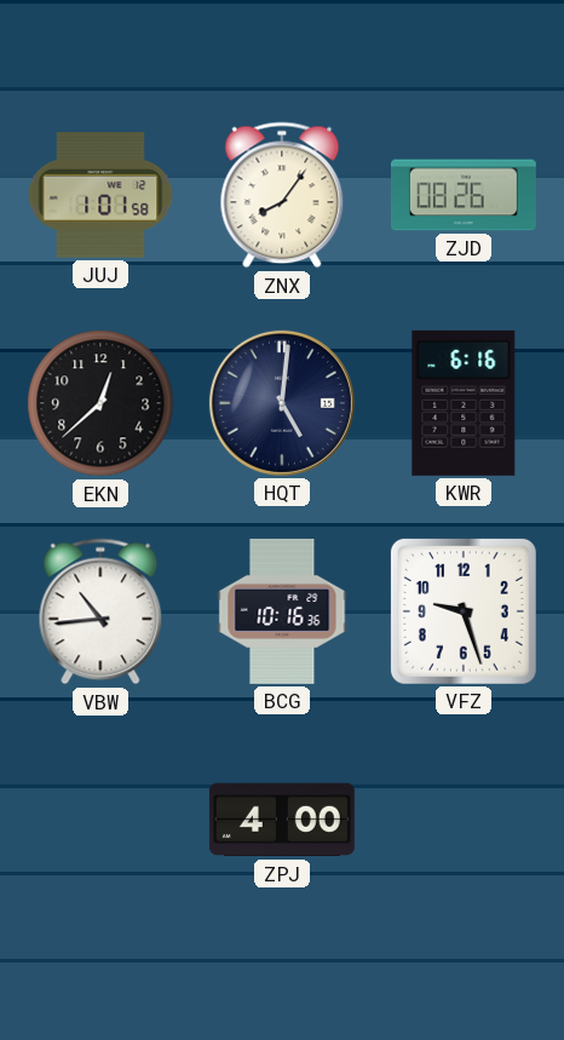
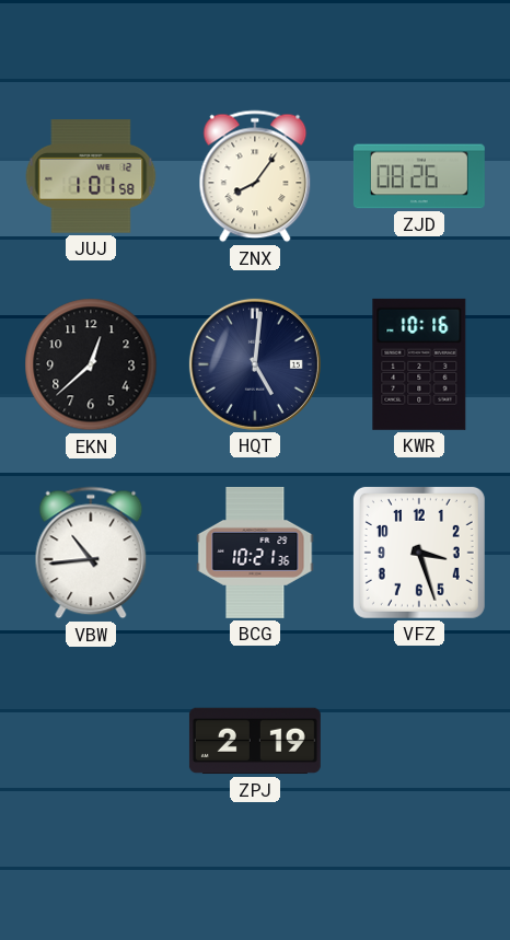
KWR: 6:16 -> 10:16
BCG: 10:16 -> 10:21
VFZ: 9:27 -> 3:27
ZPJ: 4:00 -> 2:19
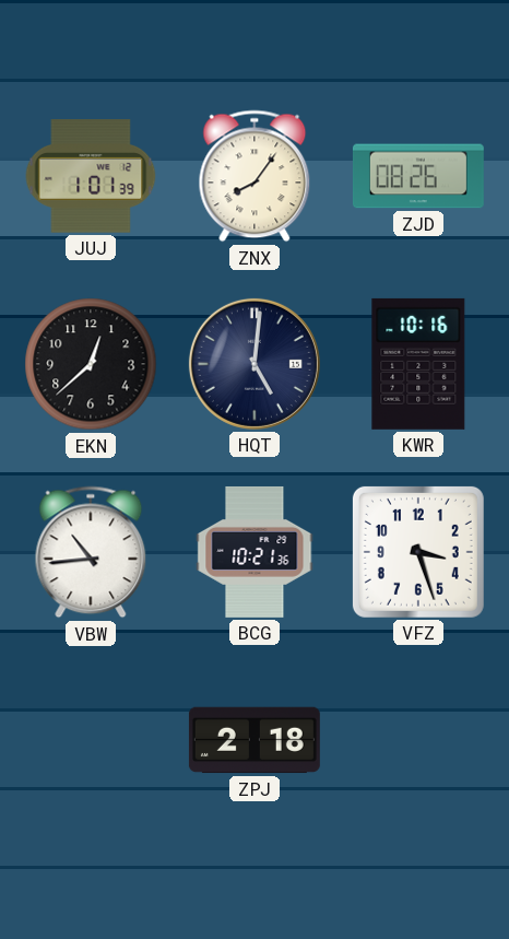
JUJ: 1:01:58 -> 1:01:39
ZPJ: 2:19 -> 2:18
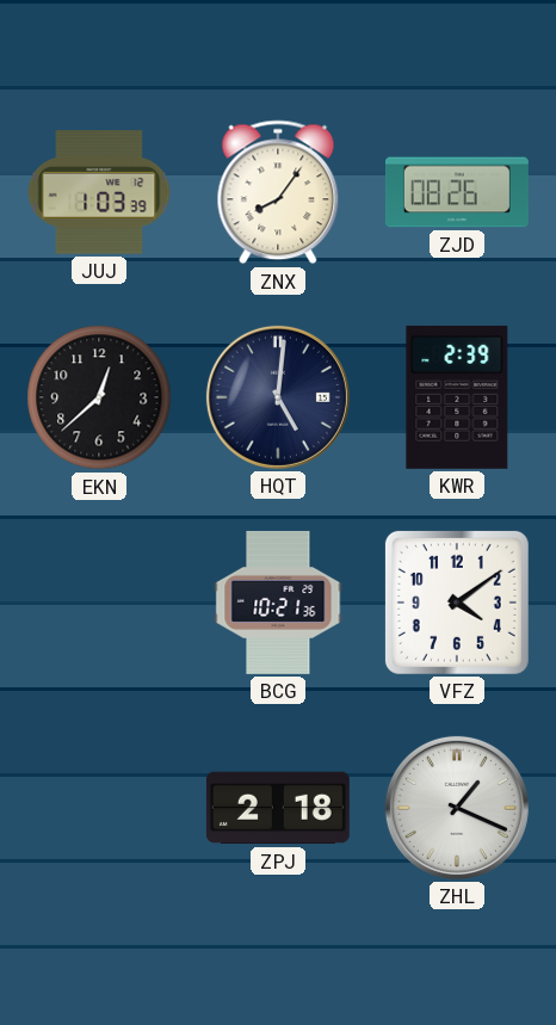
JUJ: 1:01 -> 1:03
KWR: 10:16 -> 2:39
VBW: 10:44 -> none
VFZ: 3:27 -> 4:09
ZHL: none -> 1:19
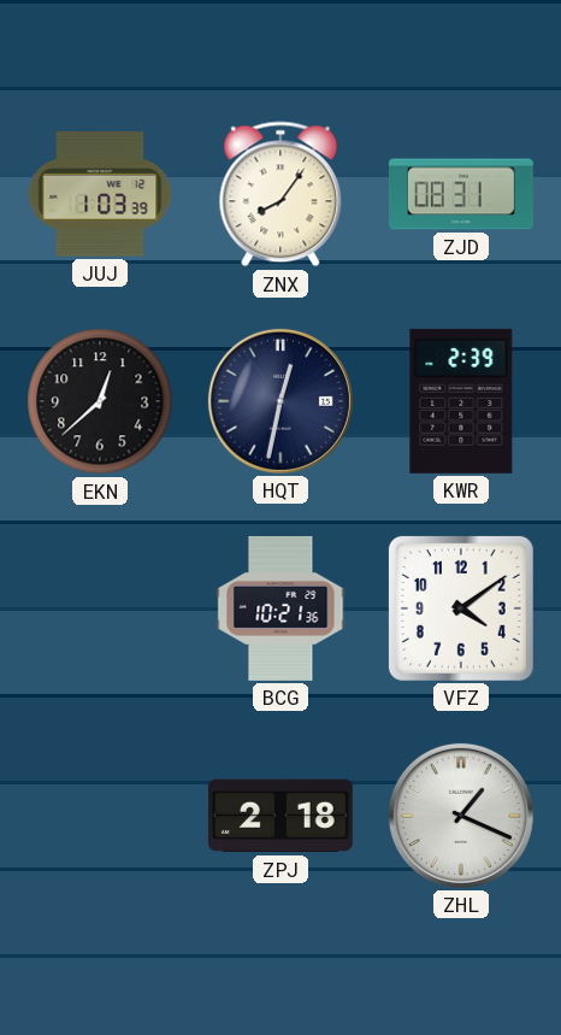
ZJD: 08:26 -> 08:31
HQT: 5:01 -> 12:32
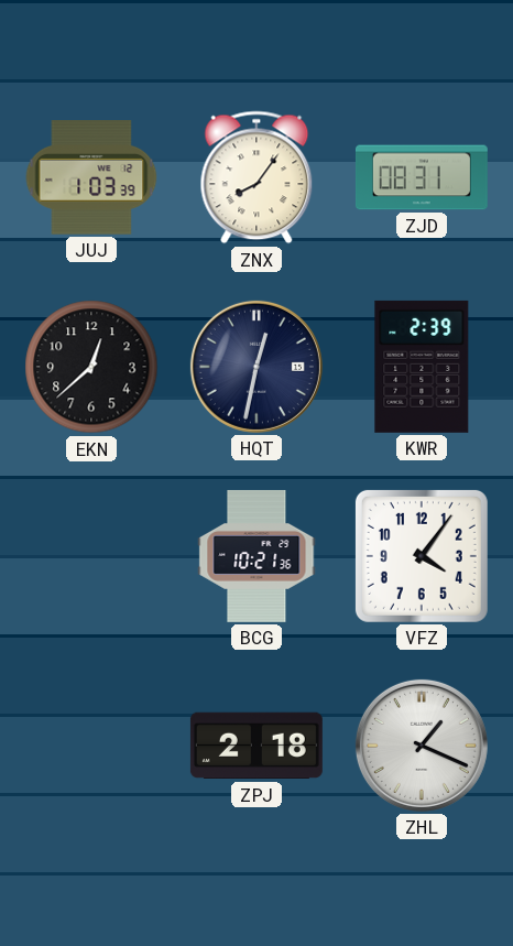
VFZ: 4:09 -> 4:06
